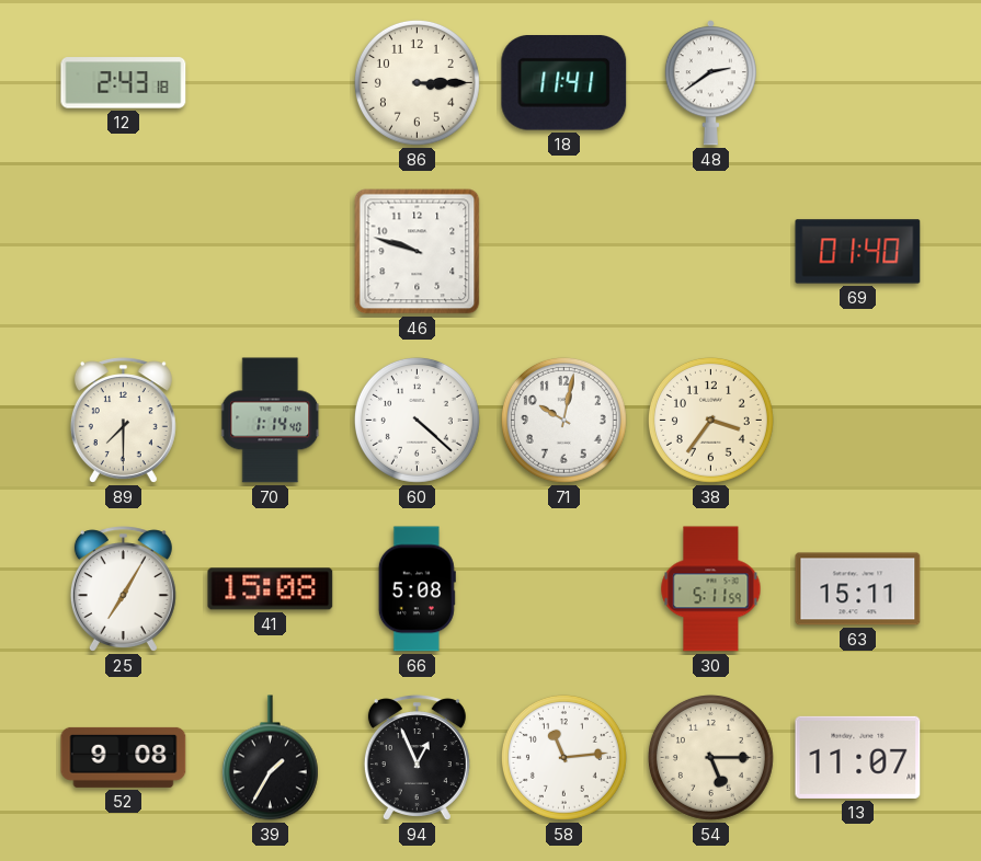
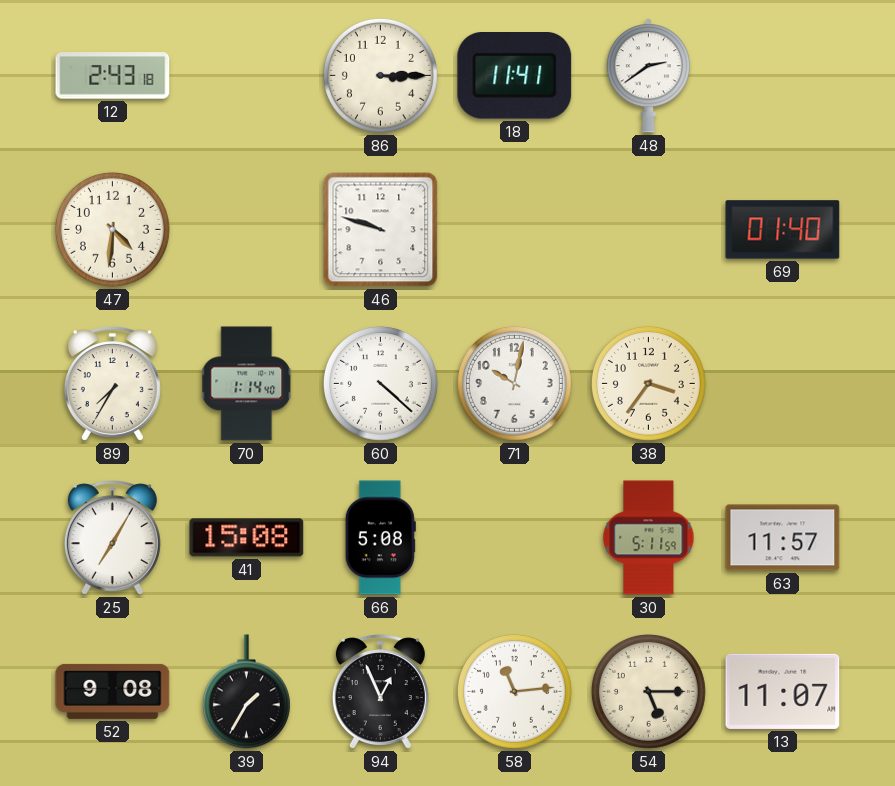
47: none -> 4:31
89: 7:30 -> 7:35
63: 15:11 -> 11:57
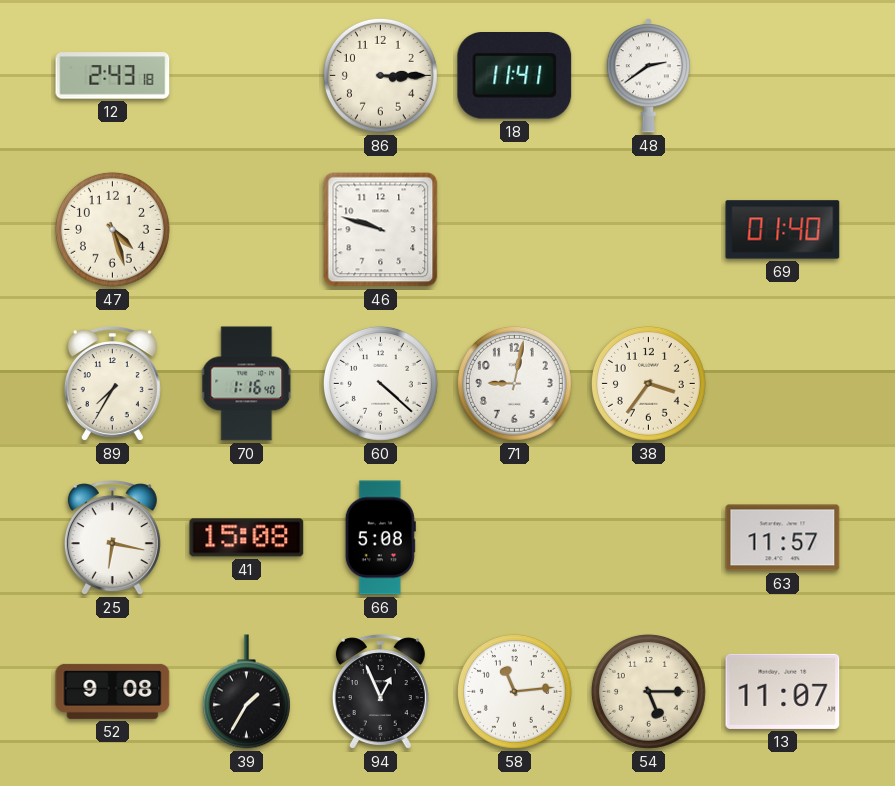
47: 4:31 -> 4:27
70: 1:14 -> 1:16
71: 10:02 -> 9:02
25: 7:05 -> 6:17
30: 5:11 -> none
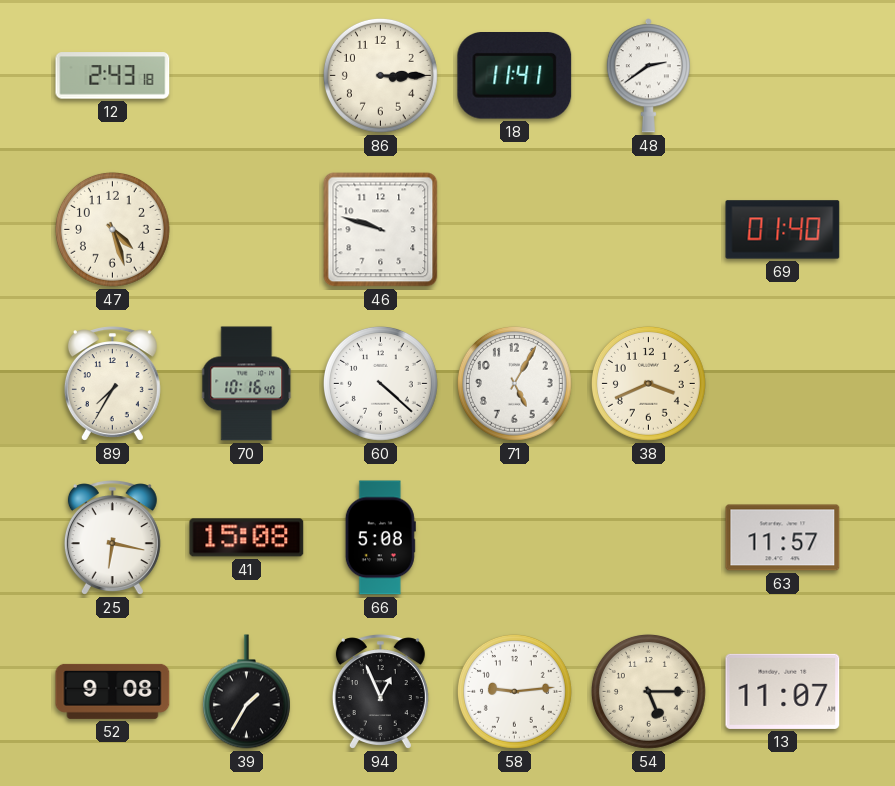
70: 1:16 -> 10:16
71: 9:02 -> 5:05
38: 3:36 -> 3:41
58: 11:14 -> 9:14
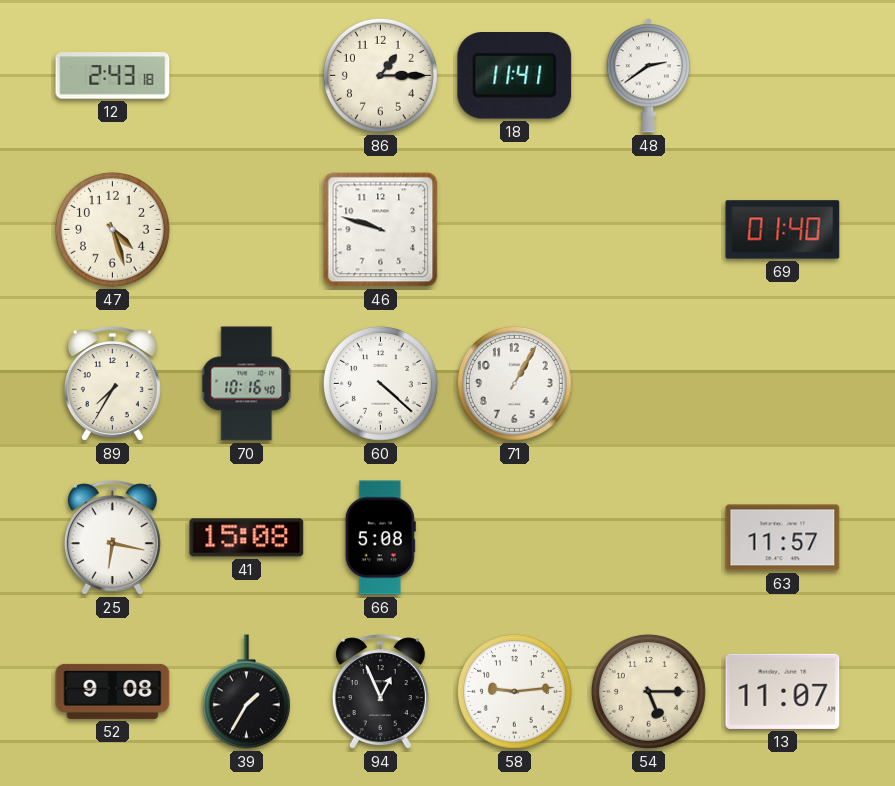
86: 3:15 -> 1:15
71: 5:05 -> 1:05
38: 3:41 -> none
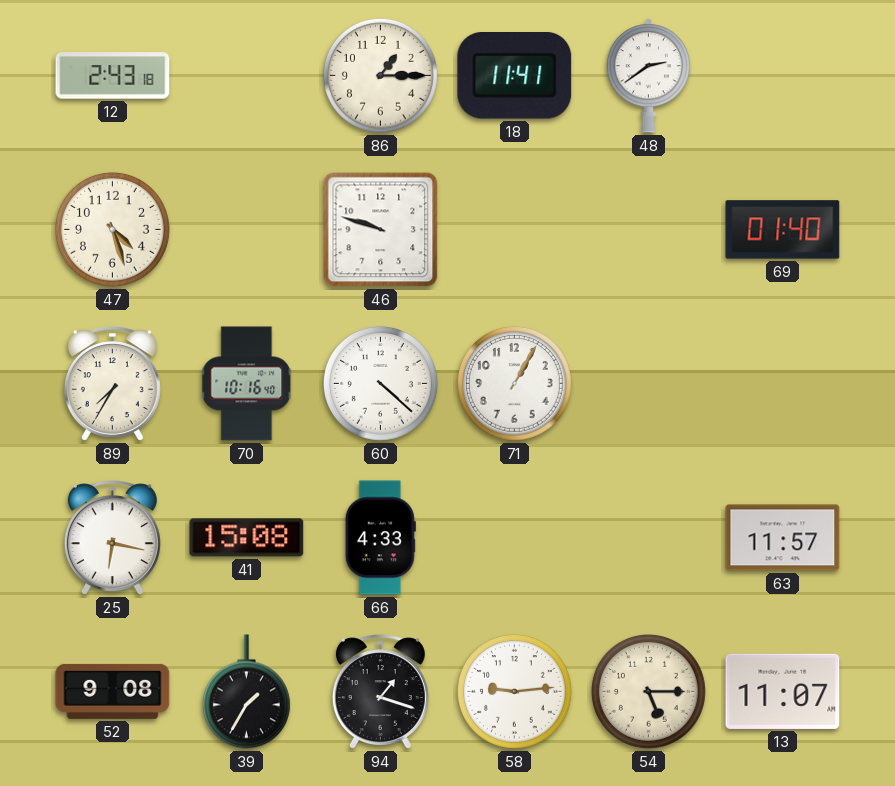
66: 5:08 -> 4:33
94: 12:56 -> 1:18
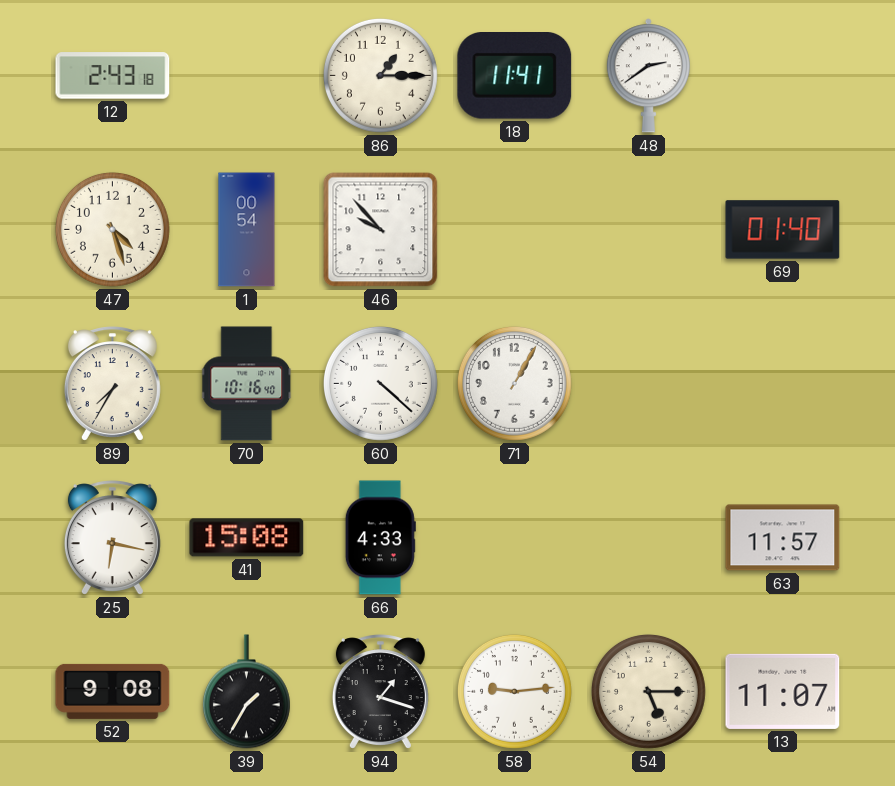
1: none -> 00:54
46: 9:48 -> 9:53
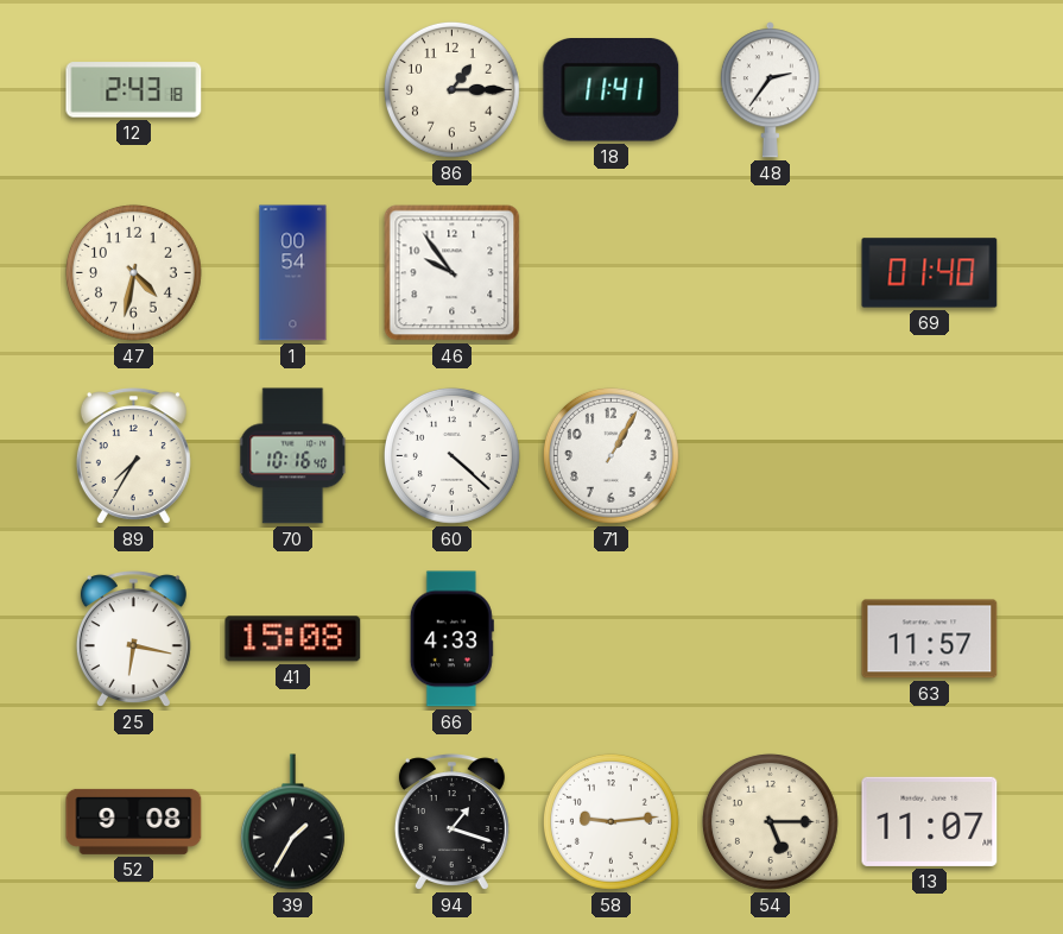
48: 2:39 -> 2:36
47: 4:27 -> 4:32
46: 9:53 -> 9:54
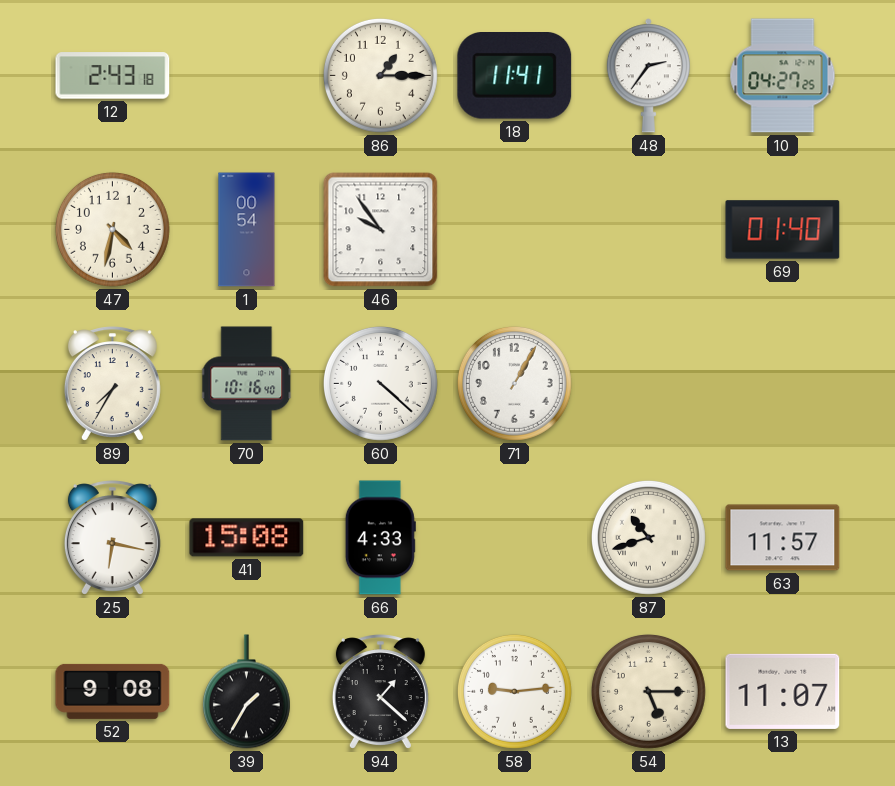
10: none -> 04:27
87: none -> 10:42
94: 1:18 -> 1:22
